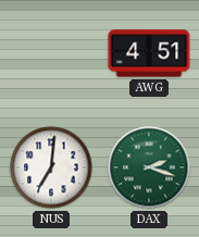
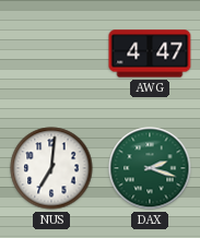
AWG: 4:51 -> 4:47
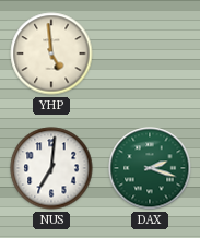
YHP: none -> 4:59
AWG: 4:47 -> none
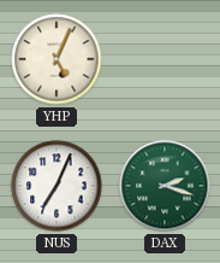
YHP: 4:59 -> 5:04
NUS: 7:01 -> 7:04
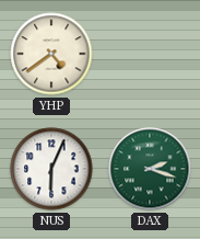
YHP: 5:04 -> 4:39
NUS: 7:04 -> 6:04
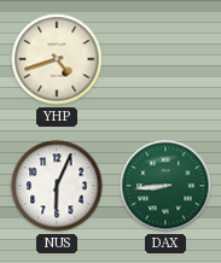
YHP: 4:39 -> 4:42
DAX: 2:18 -> 8:44
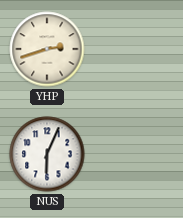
YHP: 4:42 -> 2:42
DAX: 8:44 -> none
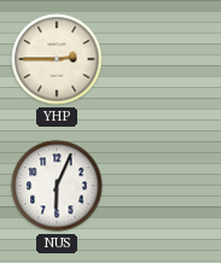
YHP: 2:42 -> 2:45
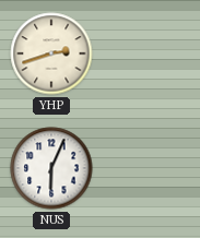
YHP: 2:45 -> 2:42
